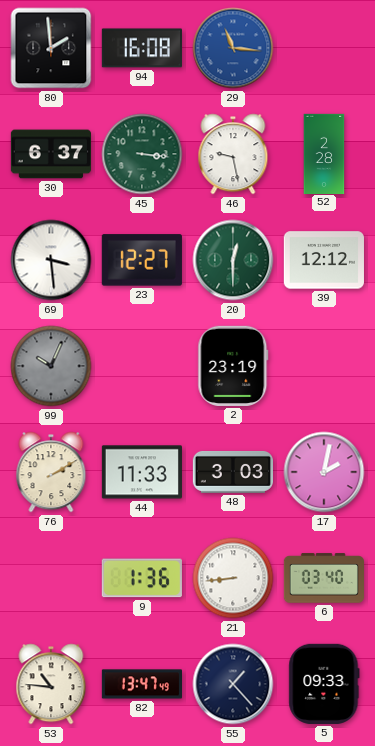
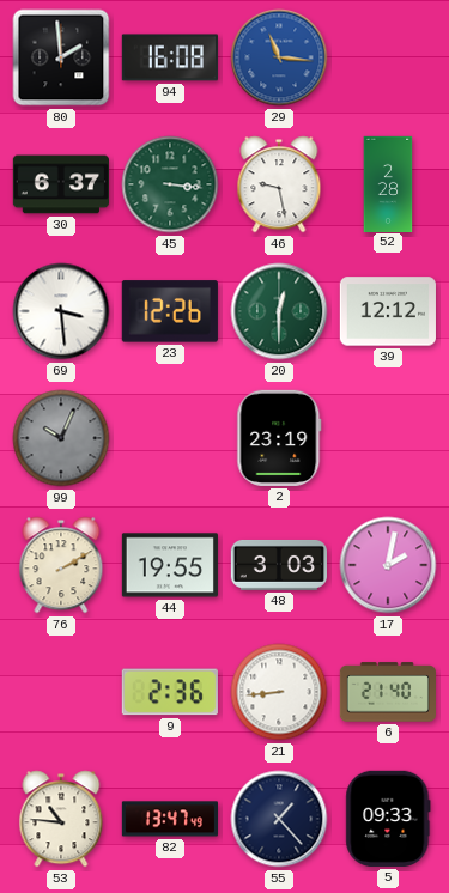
23: 12:27 -> 12:26
44: 11:33 -> 19:55
9: 1:36 -> 2:36
6: 03:40 -> 21:40
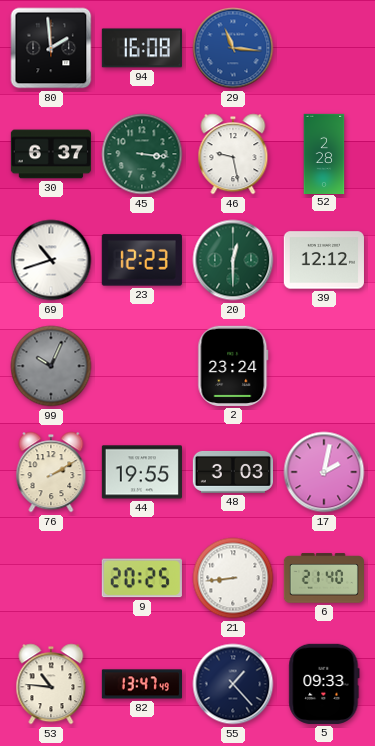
69: 3:29 -> 10:42
23: 12:26 -> 12:23
2: 23:19 -> 23:24
9: 2:36 -> 20:25
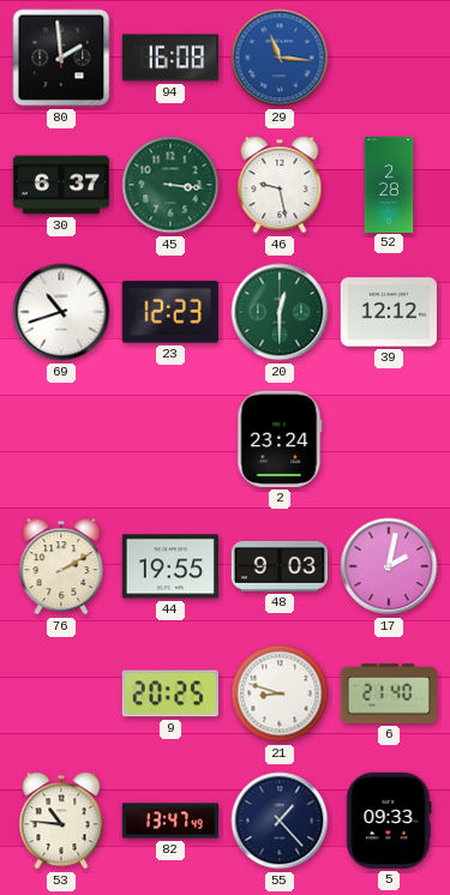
99: 10:04 -> none
48: 3:03 -> 9:03
21: 8:44 -> 8:48
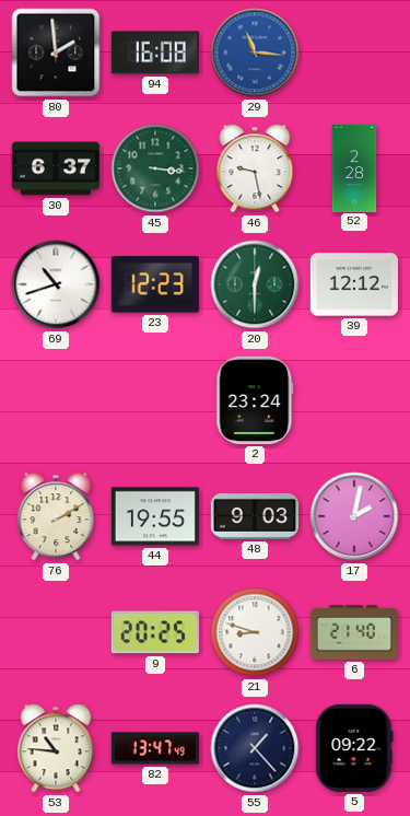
5: 09:33 -> 09:22
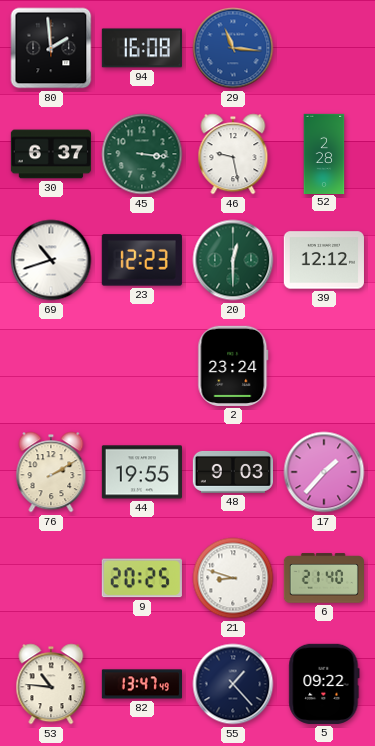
17: 2:02 -> 1:37
